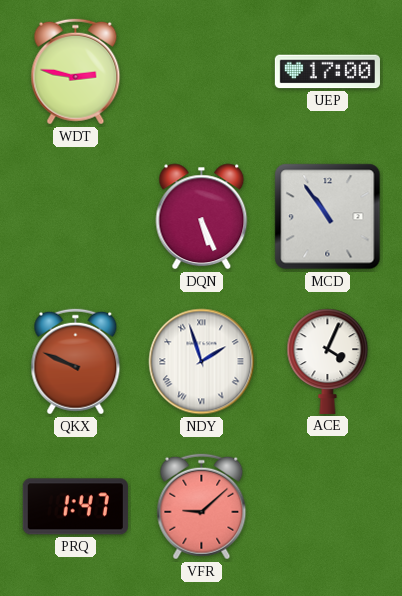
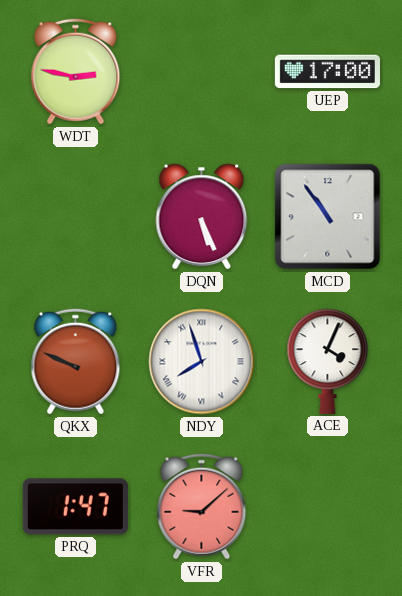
NDY: 1:57 -> 7:57
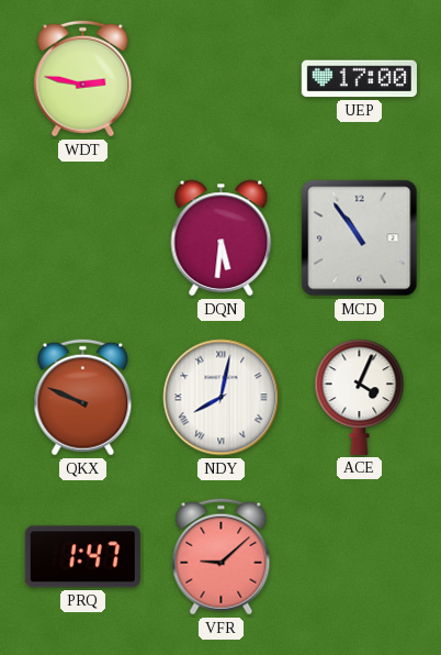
DQN: 5:26 -> 5:31
NDY: 7:57 -> 8:02
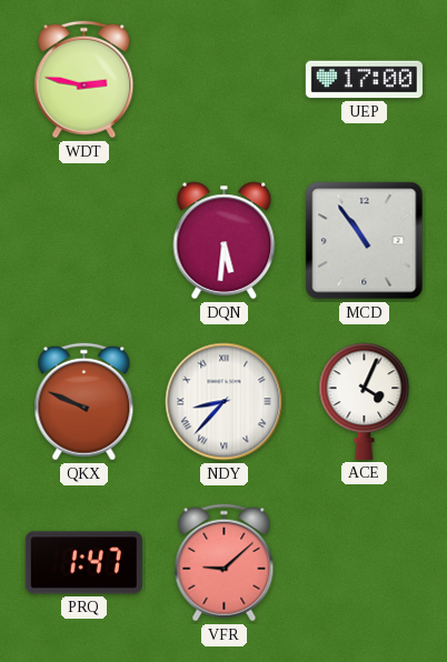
NDY: 8:02 -> 8:37
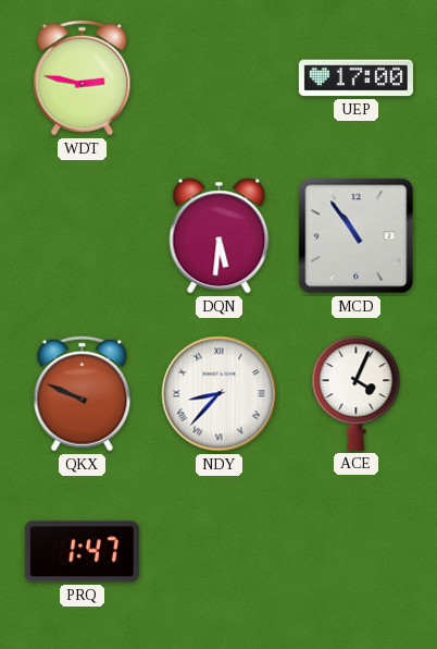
VFR: 9:08 -> none
